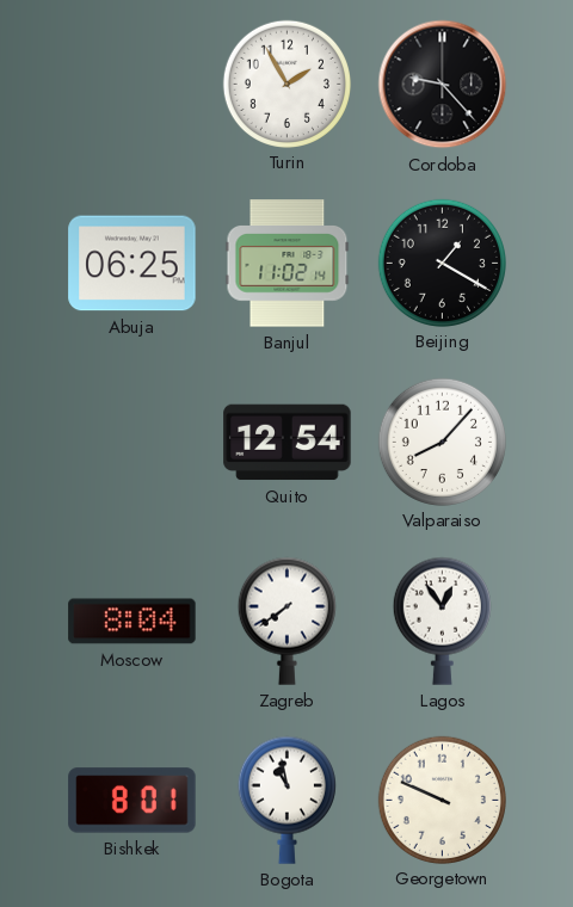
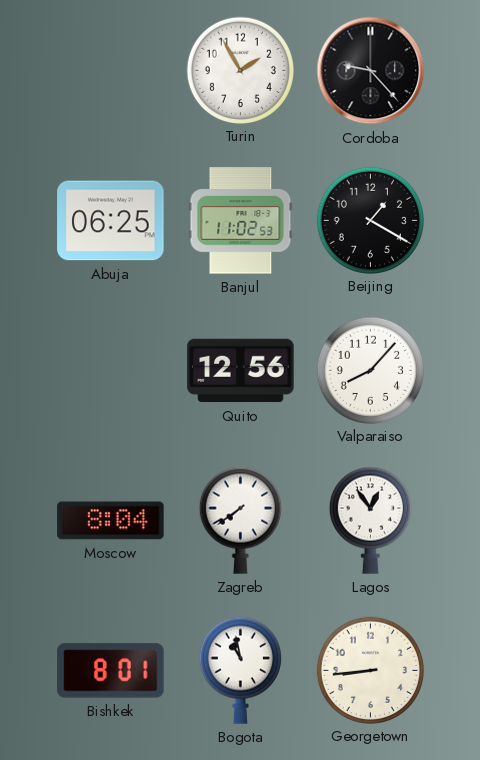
Banjul: 11:02:14 -> 11:02:53
Quito: 12:54 -> 12:56
Georgetown: 9:49 -> 8:44
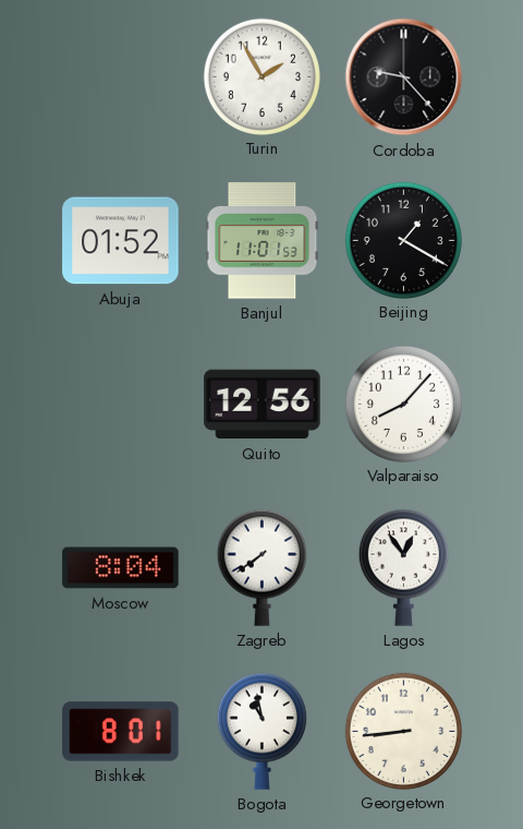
Abuja: 06:25 -> 01:52
Banjul: 11:02 -> 11:01
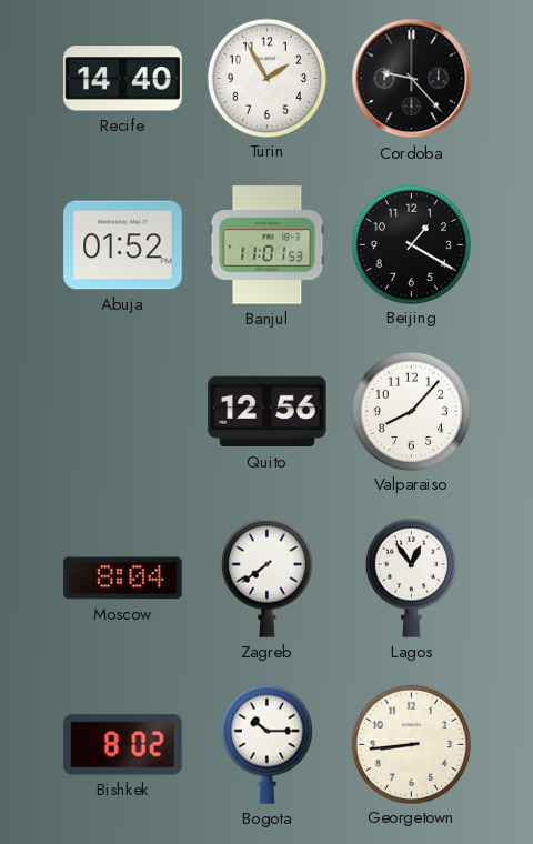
Recife: none -> 14:40
Bishkek: 8:01 -> 8:02
Bogota: 10:58 -> 10:15
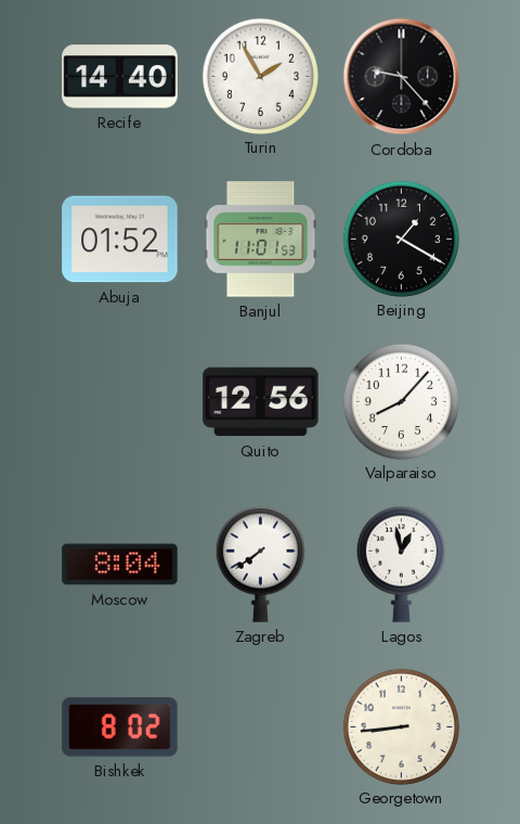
Lagos: 12:54 -> 12:58
Bogota: 10:15 -> none
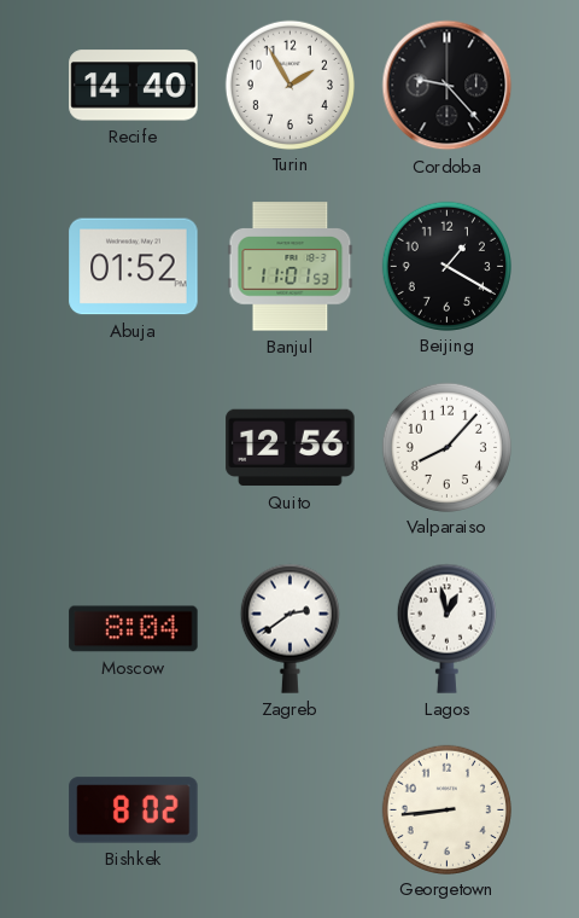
Zagreb: 7:39 -> 2:39
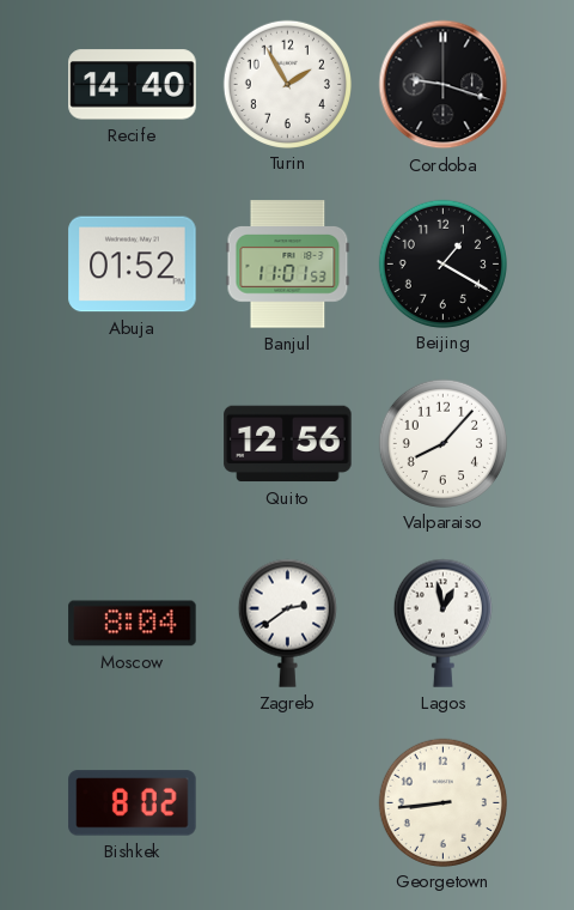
Cordoba: 9:23 -> 9:18
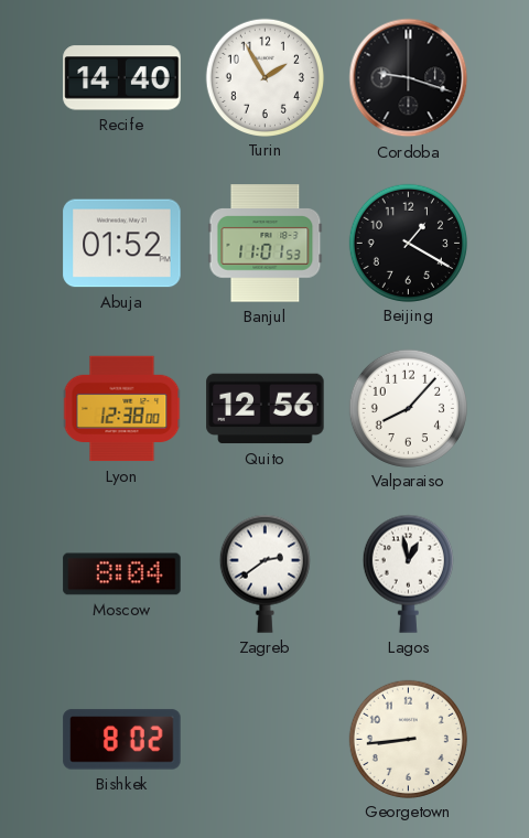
Lyon: none -> 12:38
